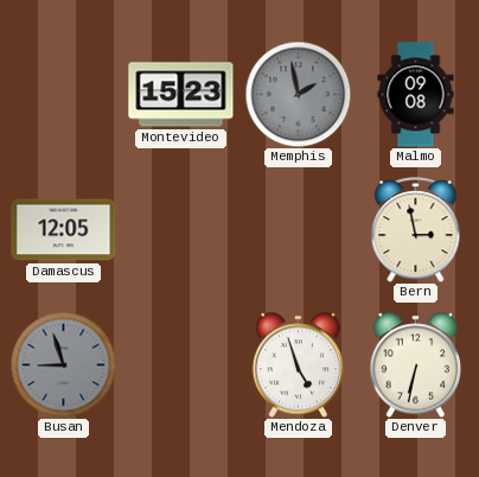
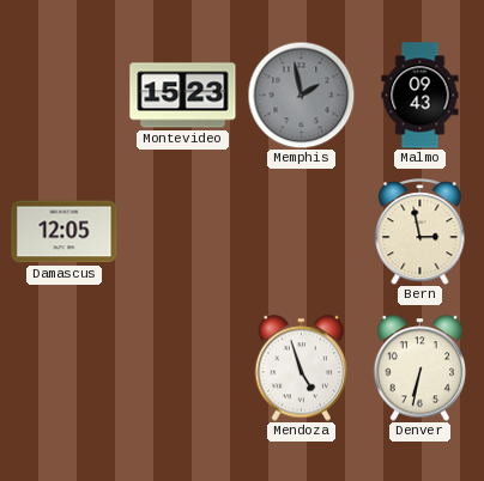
Malmo: 09:08 -> 09:43
Busan: 8:57 -> none
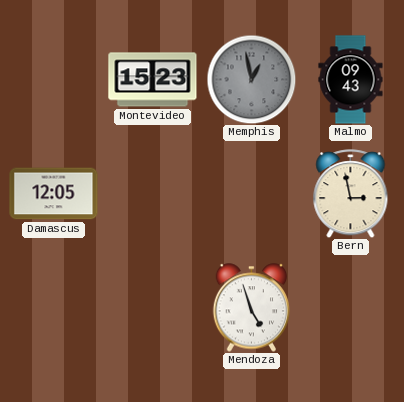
Memphis: 1:58 -> 12:58
Denver: 6:32 -> none
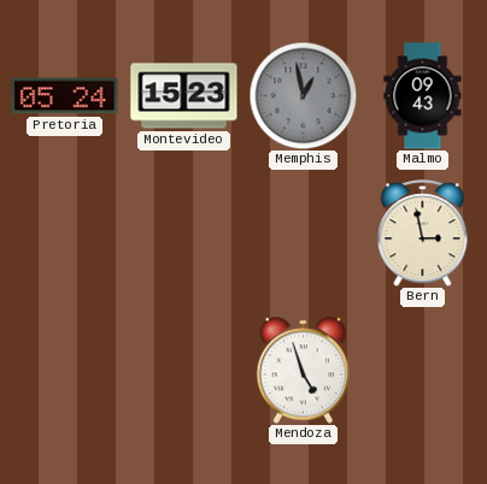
Pretoria: none -> 05:24
Damascus: 12:05 -> none
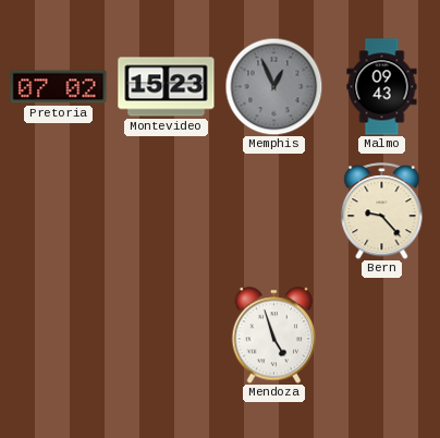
Pretoria: 05:24 -> 07:02
Memphis: 12:58 -> 12:56
Bern: 2:58 -> 9:23
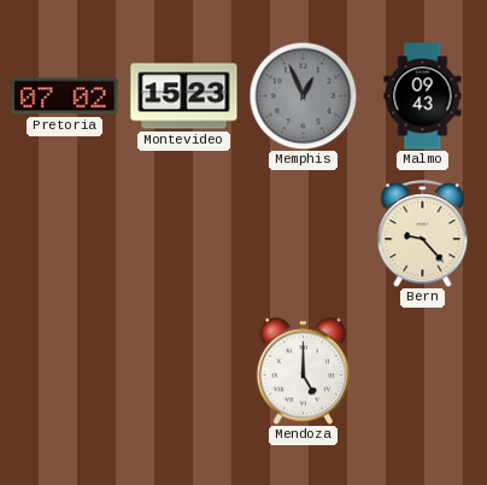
Mendoza: 4:57 -> 5:00
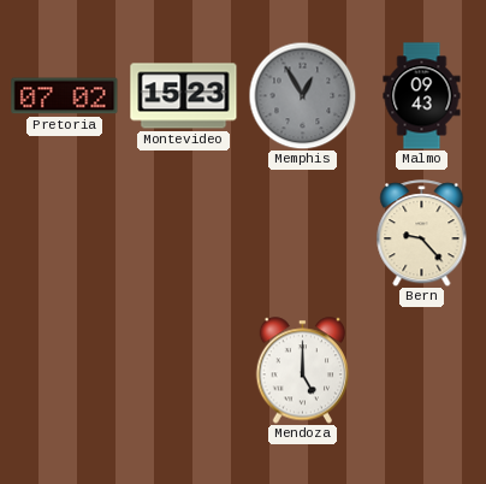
Memphis: 12:56 -> 12:55
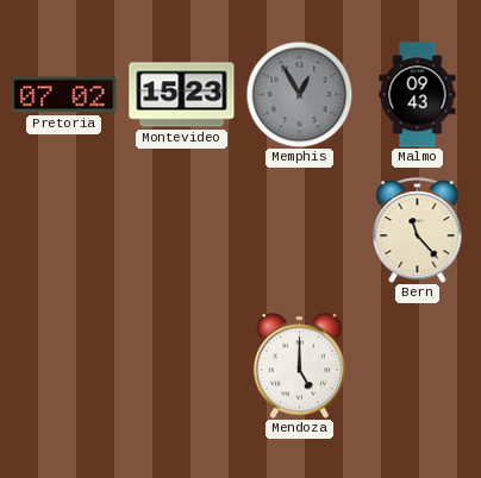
Bern: 9:23 -> 11:23
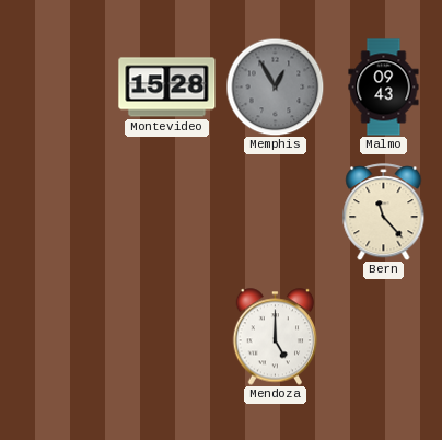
Pretoria: 07:02 -> none
Montevideo: 15:23 -> 15:28
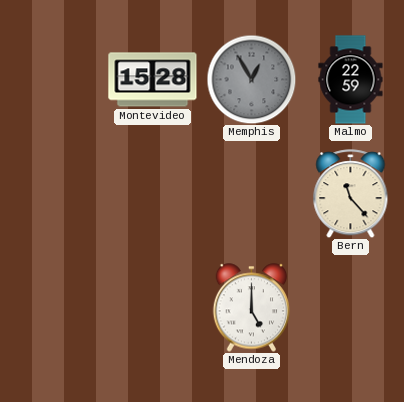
Malmo: 09:43 -> 22:59
